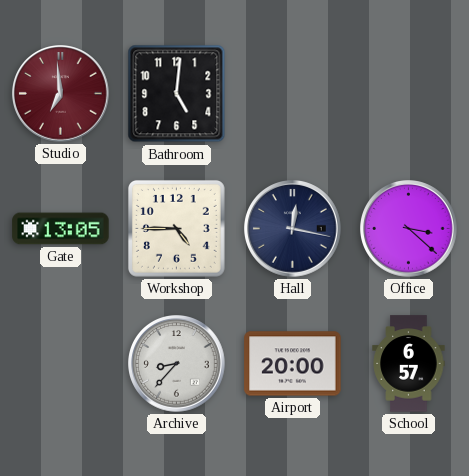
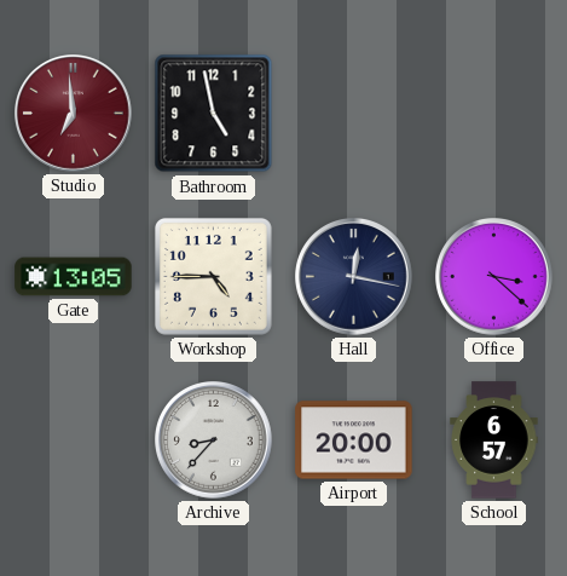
Bathroom: 5:01 -> 4:58
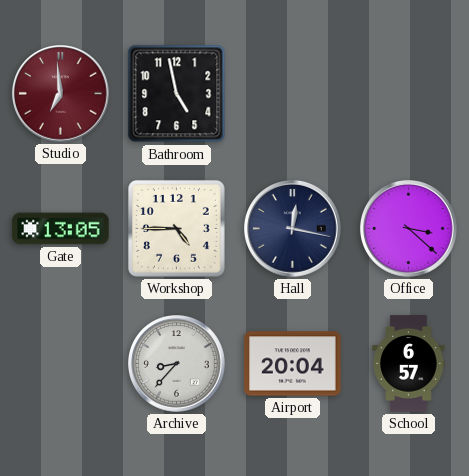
Airport: 20:00 -> 20:04
